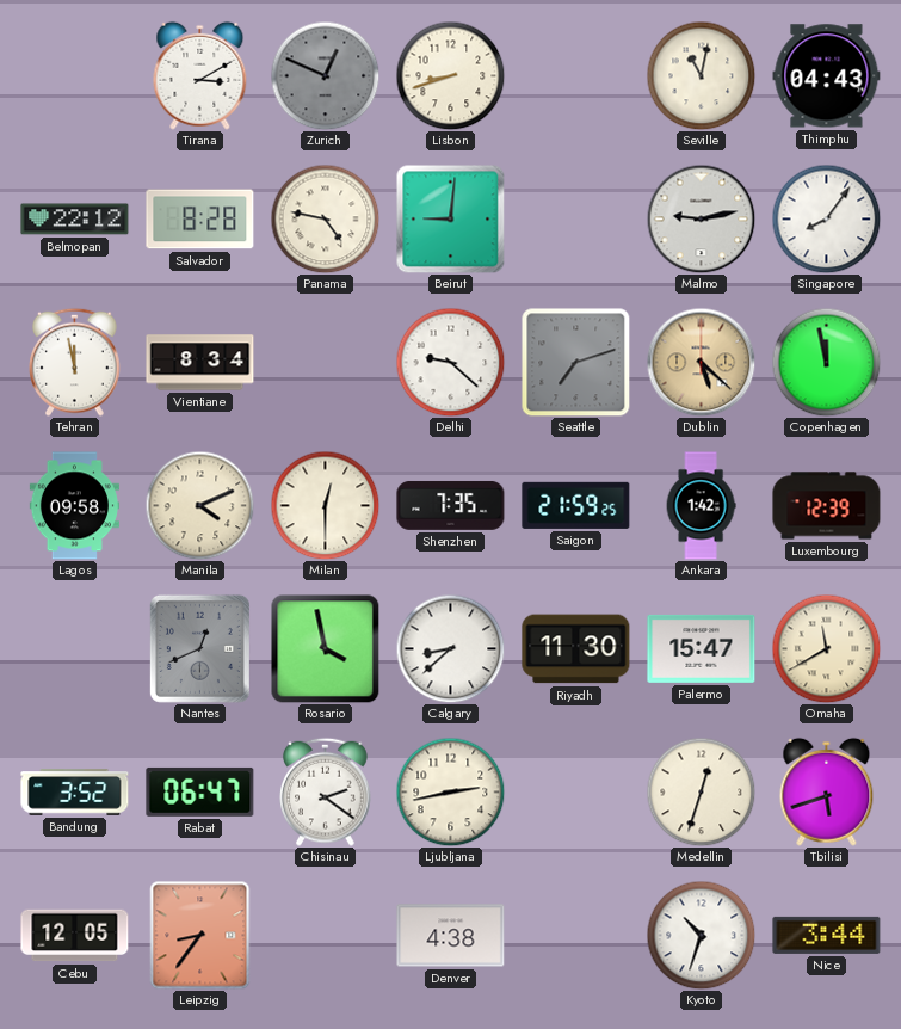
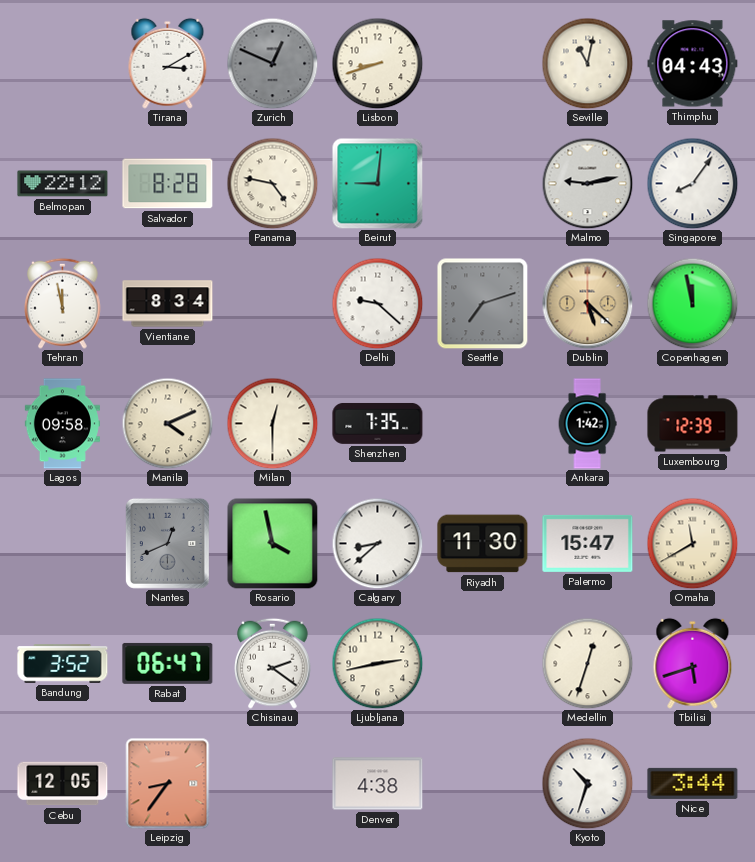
Saigon: 21:59 -> none
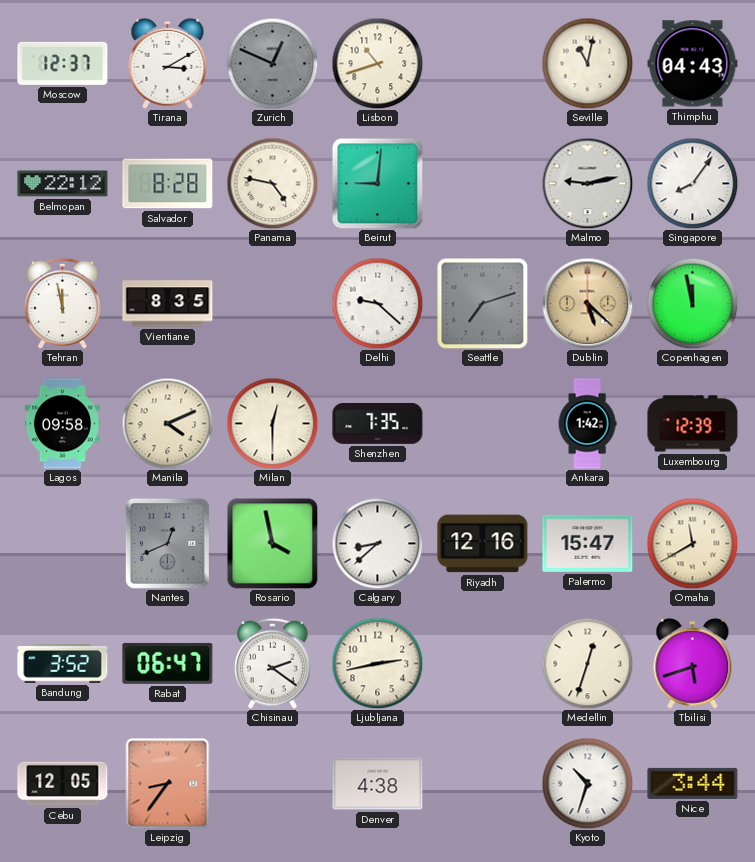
Moscow: none -> 12:37
Lisbon: 8:42 -> 10:42
Vientiane: 8:34 -> 8:35
Riyadh: 11:30 -> 12:16
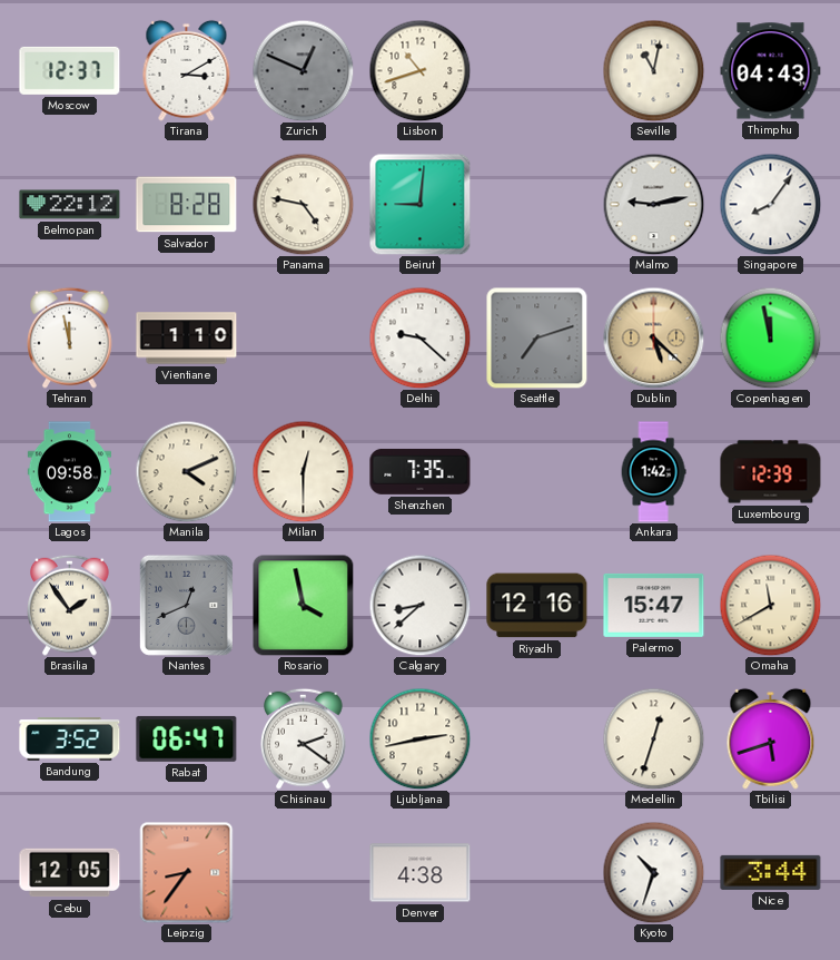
Vientiane: 8:35 -> 1:10
Brasilia: none -> 1:54
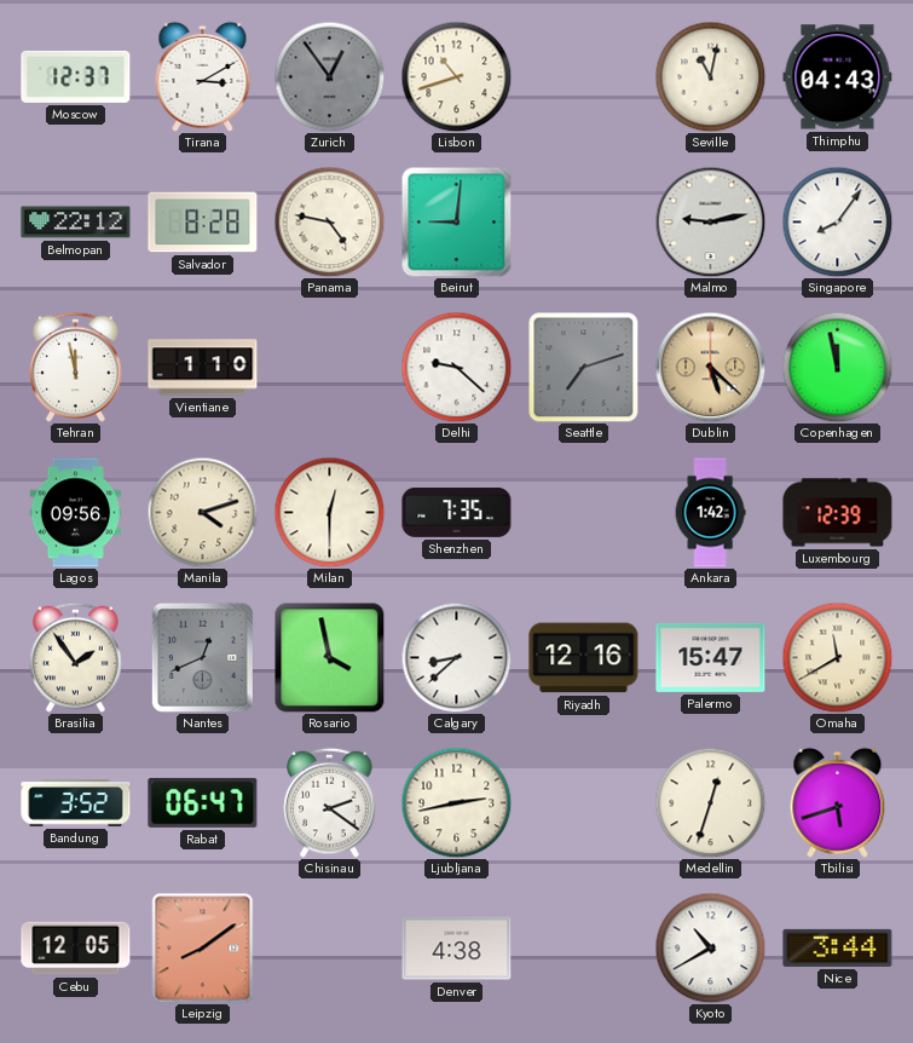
Zurich: 12:49 -> 12:54
Lagos: 09:58 -> 09:56
Manila: 4:11 -> 4:12
Leipzig: 8:36 -> 8:09
Kyoto: 10:33 -> 10:40
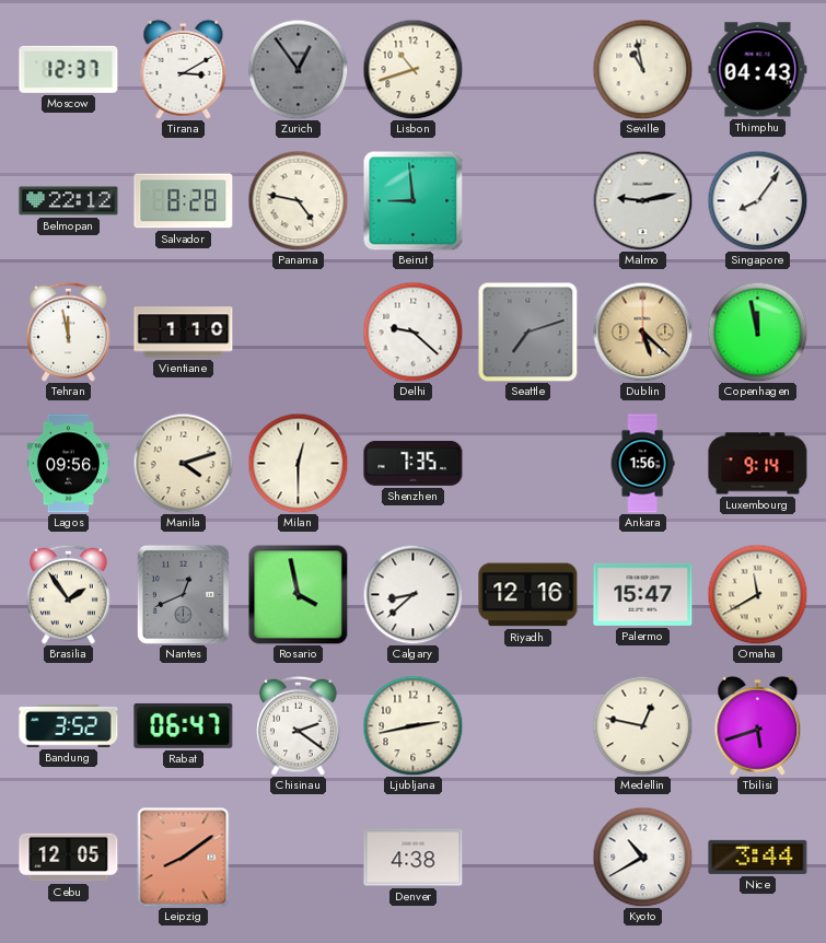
Seville: 11:02 -> 10:58
Beirut: 9:01 -> 8:59
Ankara: 1:42 -> 1:56
Luxembourg: 12:39 -> 9:14
Medellin: 12:33 -> 12:47
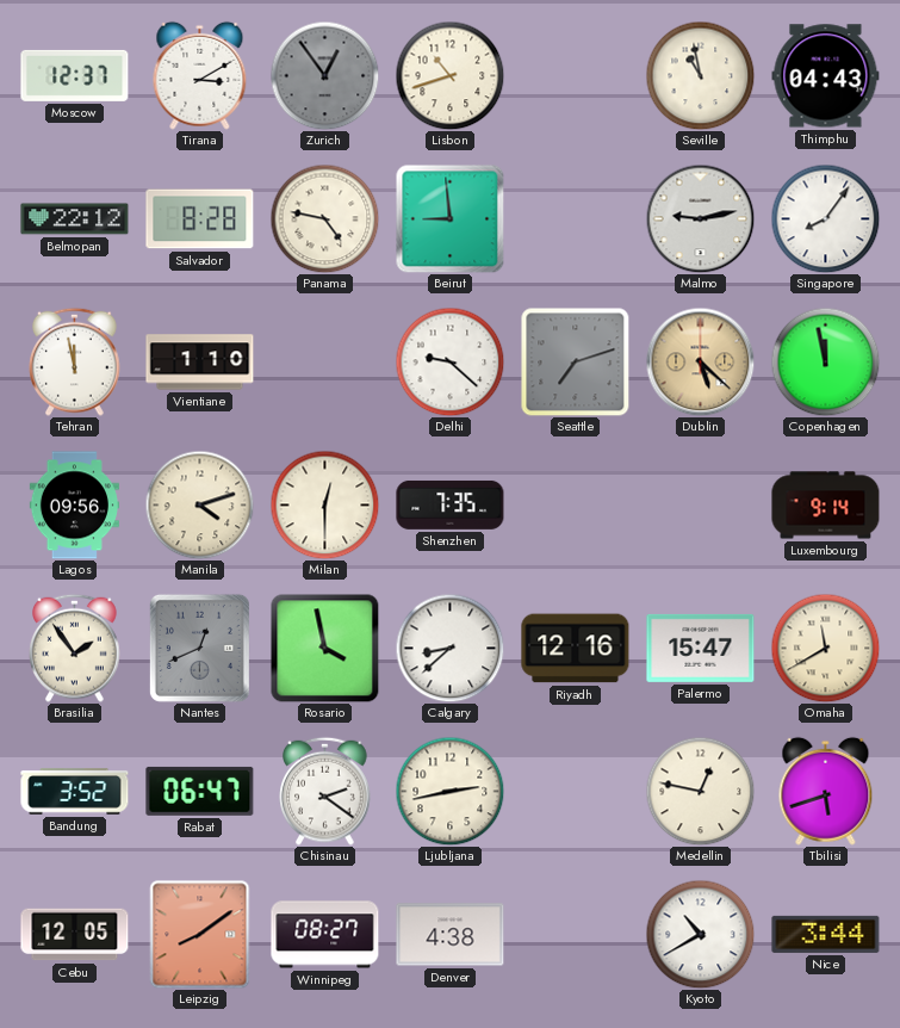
Ankara: 1:56 -> none
Winnipeg: none -> 08:27
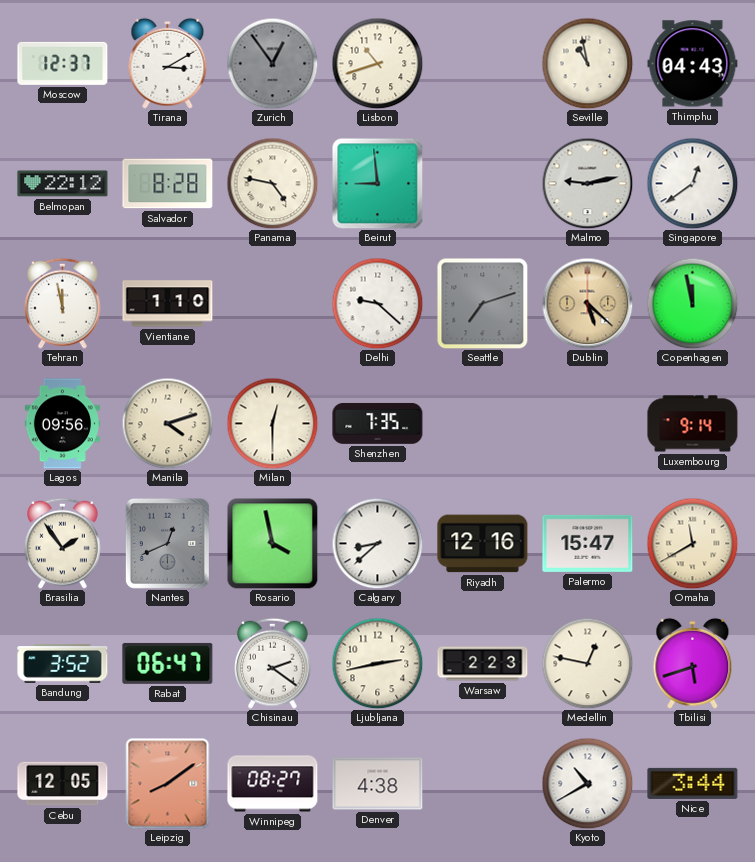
Singapore: 8:06 -> 12:39
Warsaw: none -> 2:23
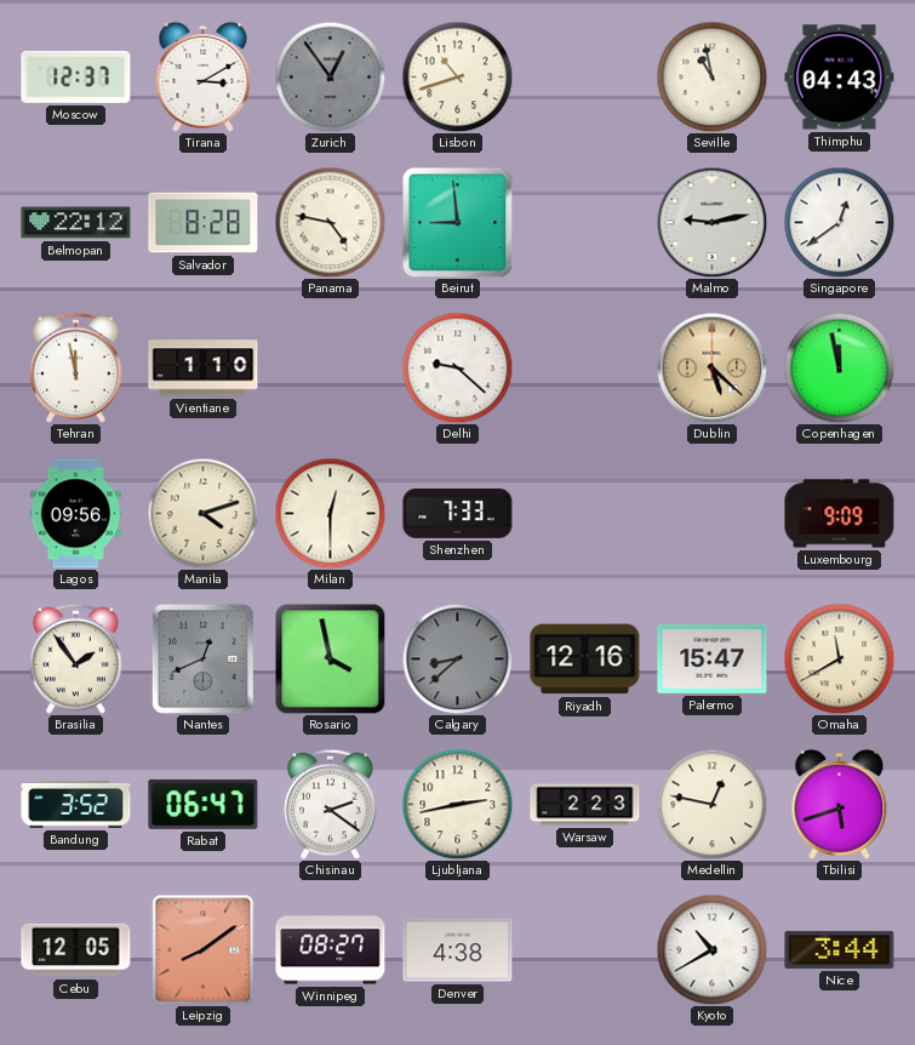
Seattle: 7:12 -> none
Shenzhen: 7:35 -> 7:33
Luxembourg: 9:14 -> 9:09
Calgary dial: white -> grey
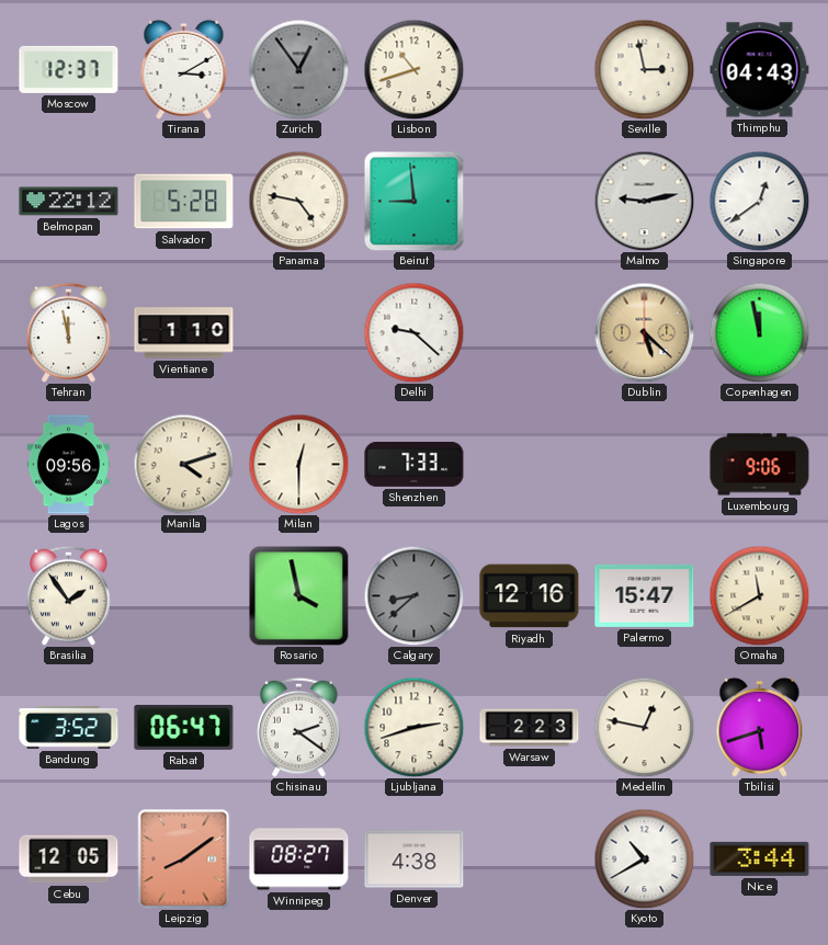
Seville: 10:58 -> 2:58
Salvador: 8:28 -> 5:28
Luxembourg: 9:09 -> 9:06
Nantes: 12:41 -> none
Ljubljana: 2:43 -> 2:42
